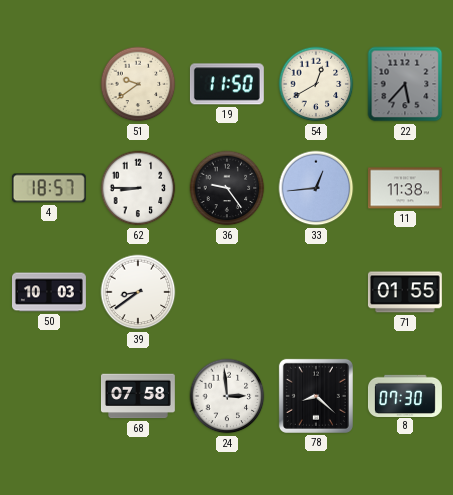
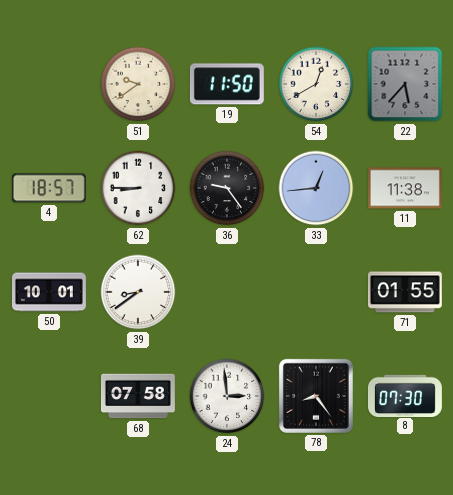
50: 10:03 -> 10:01
78: 8:22 -> 8:24
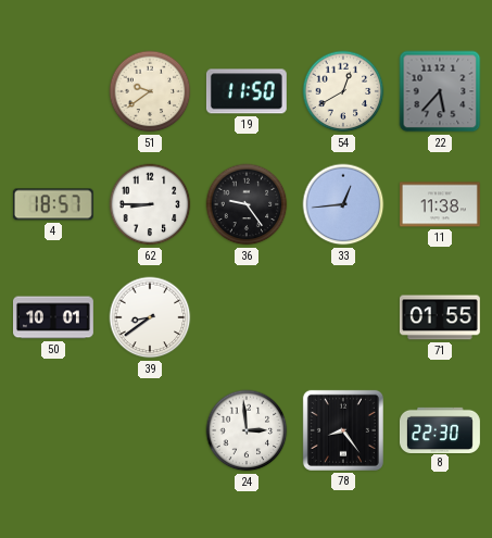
68: 07:58 -> none
8: 07:30 -> 22:30
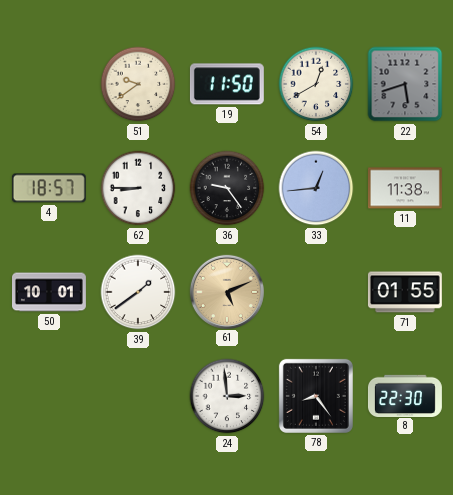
22: 5:37 -> 5:42
39: 8:39 -> 1:39
61: none -> 5:11
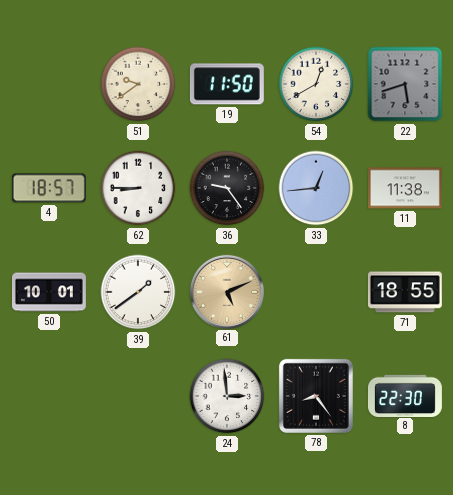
71: 01:55 -> 18:55
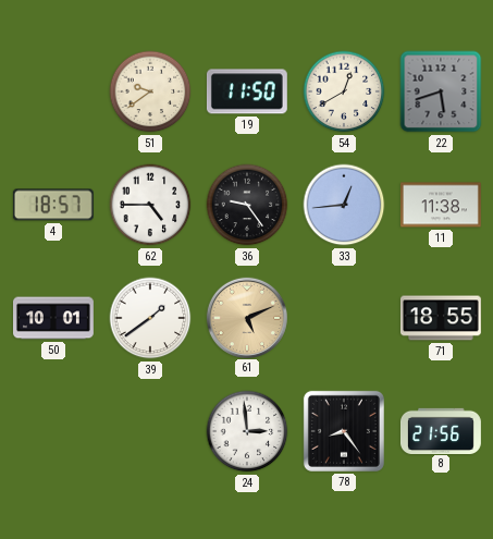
62: 8:45 -> 4:45
8: 22:30 -> 21:56
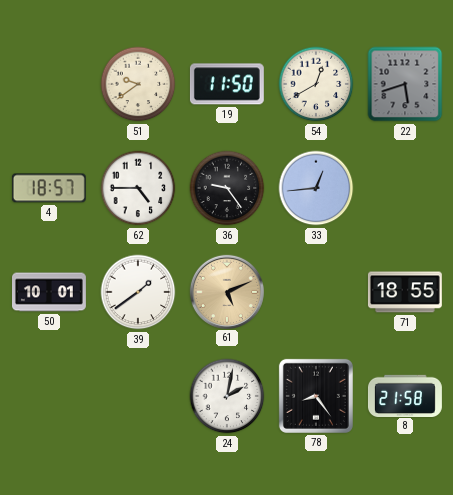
11: 11:38 -> none
24: 2:59 -> 2:02
8: 21:56 -> 21:58
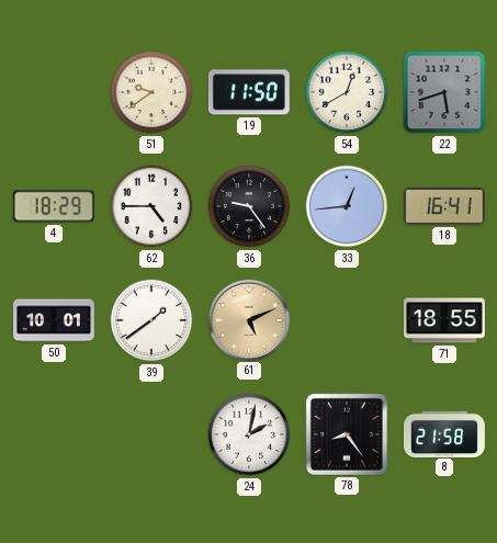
4: 18:57 -> 18:29
18: none -> 16:41
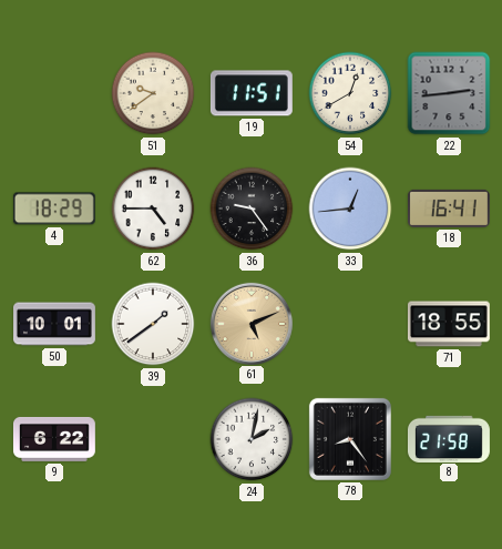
19: 11:50 -> 11:51
22: 5:42 -> 2:44
9: none -> 6:22
